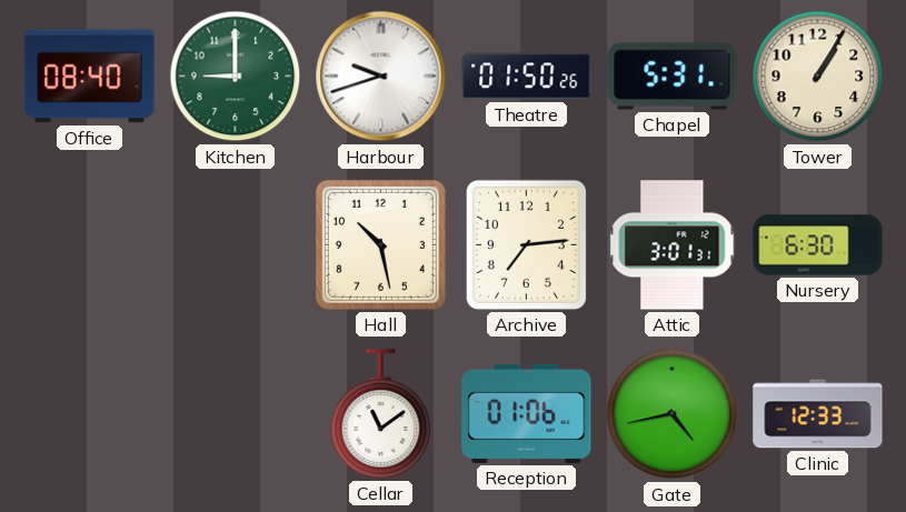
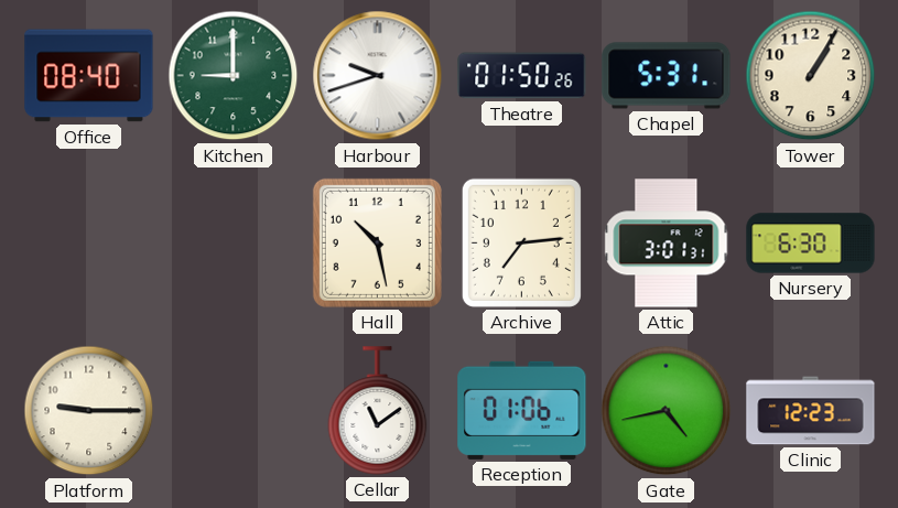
Platform: none -> 9:15
Clinic: 12:33 -> 12:23
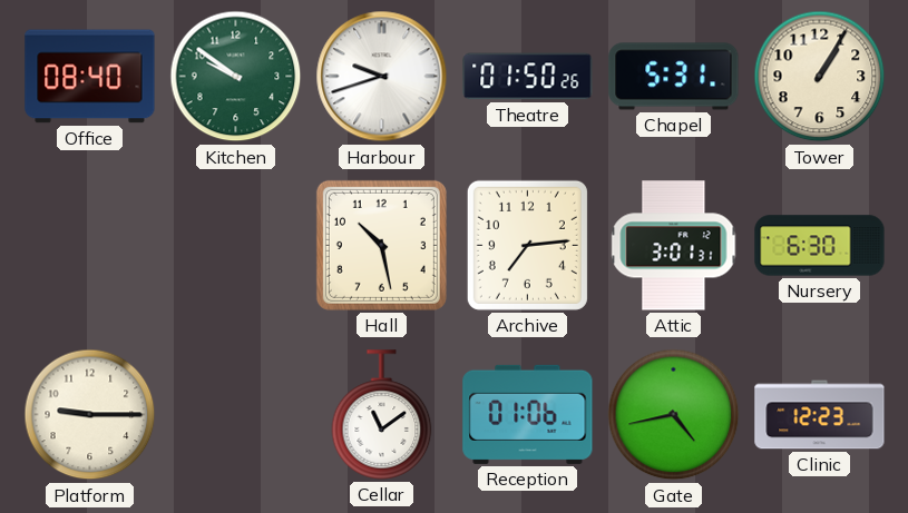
Kitchen: 9:00 -> 9:51
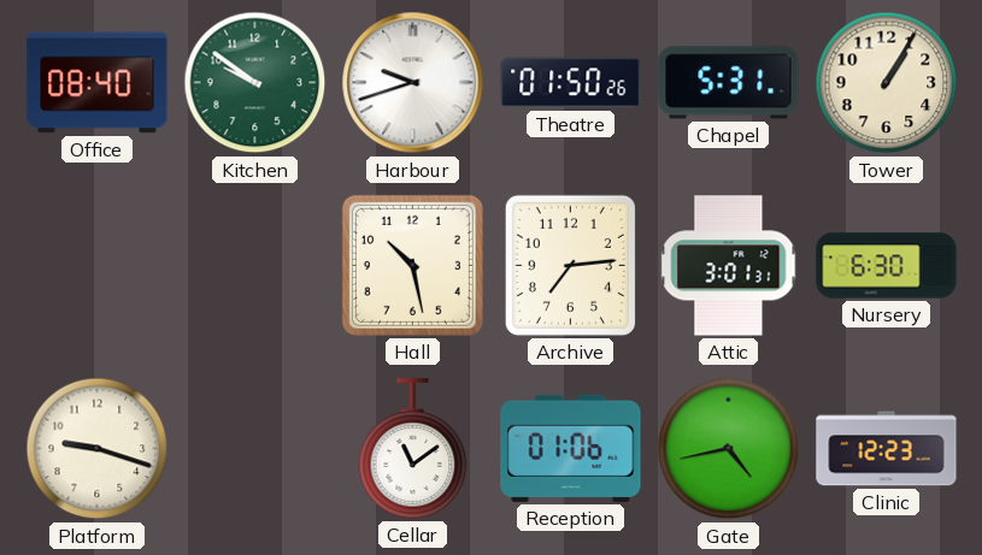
Platform: 9:15 -> 9:18
